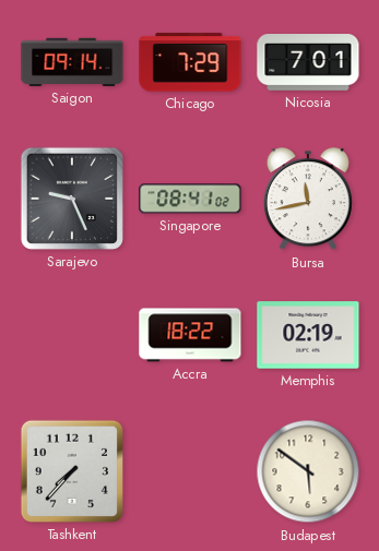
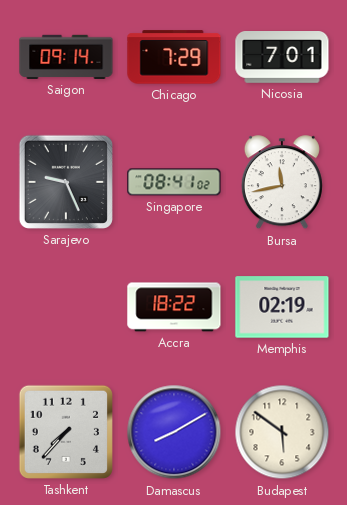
Damascus: none -> 8:10
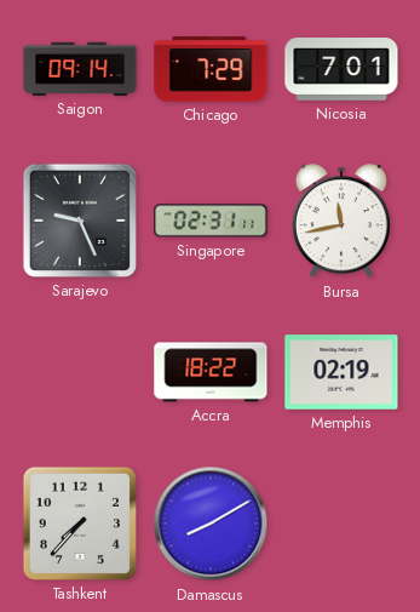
Singapore: 08:41 -> 02:31
Budapest: 5:51 -> none
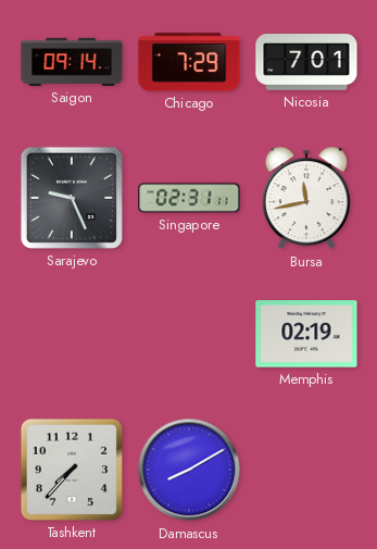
Accra: 18:22 -> none
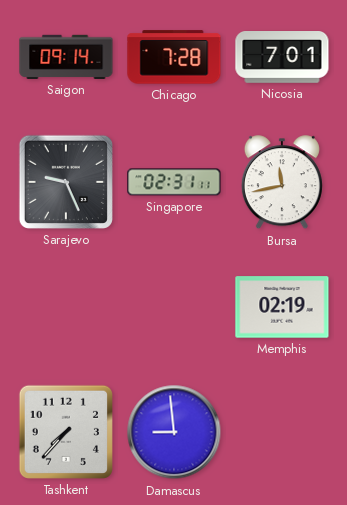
Chicago: 7:29 -> 7:28
Damascus: 8:10 -> 8:59
